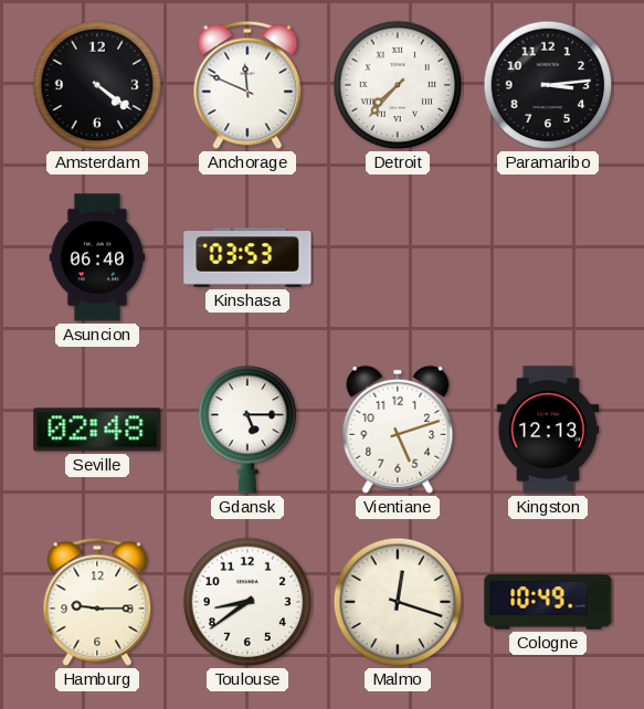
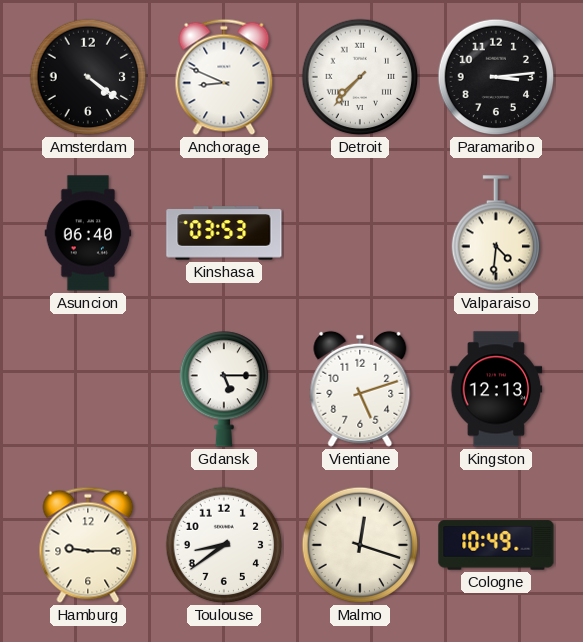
Anchorage: 11:49 -> 8:49
Valparaiso: none -> 4:31
Seville: 02:48 -> none
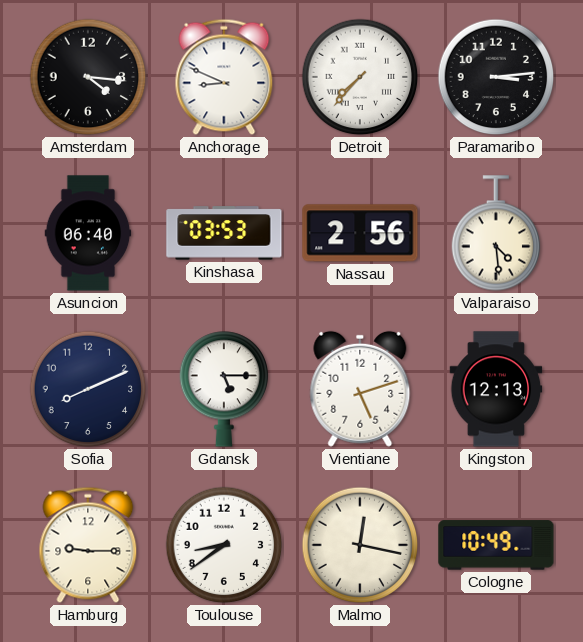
Amsterdam: 4:21 -> 4:16
Nassau: none -> 2:56
Valparaiso: 4:31 -> 4:29
Sofia: none -> 8:11
Malmo: 12:18 -> 12:17
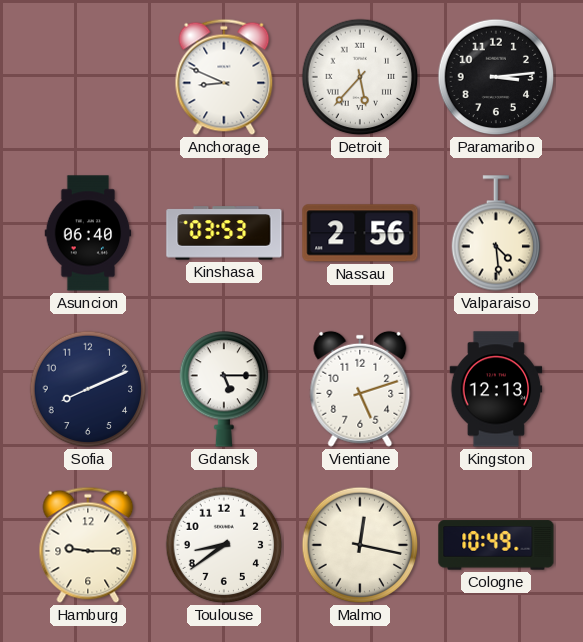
Amsterdam: 4:16 -> none
Detroit: 7:37 -> 5:37
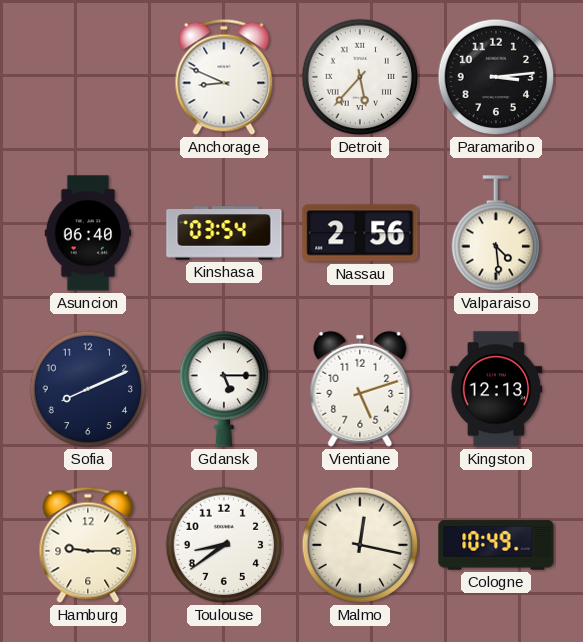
Kinshasa: 03:53 -> 03:54
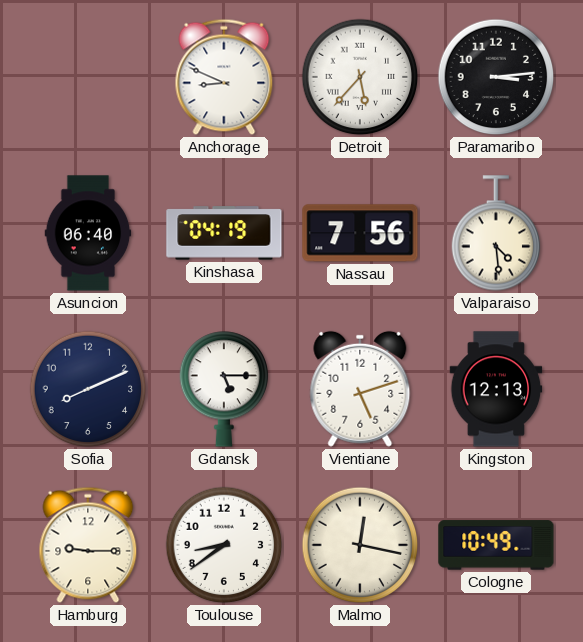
Kinshasa: 03:54 -> 04:19
Nassau: 2:56 -> 7:56
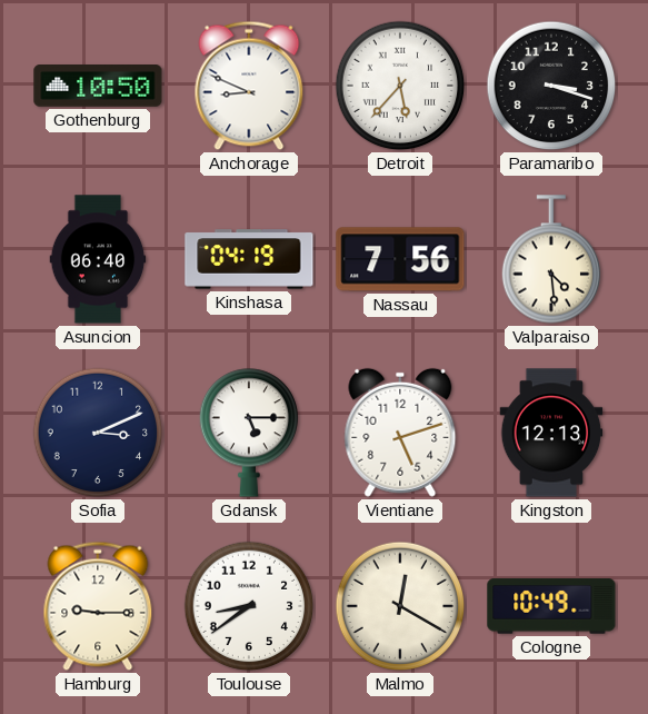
Gothenburg: none -> 10:50
Paramaribo: 3:14 -> 3:18
Sofia: 8:11 -> 3:11
Malmo: 12:17 -> 12:20
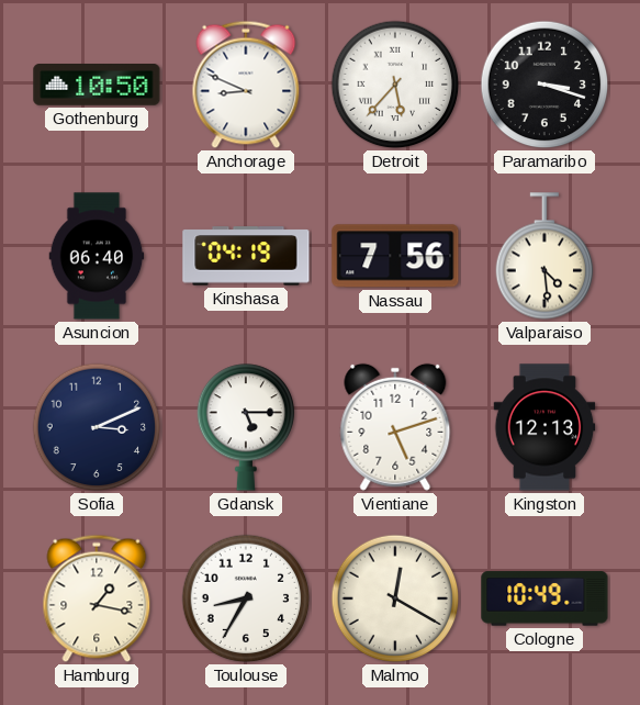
Hamburg: 9:15 -> 1:17
Toulouse: 8:39 -> 8:35
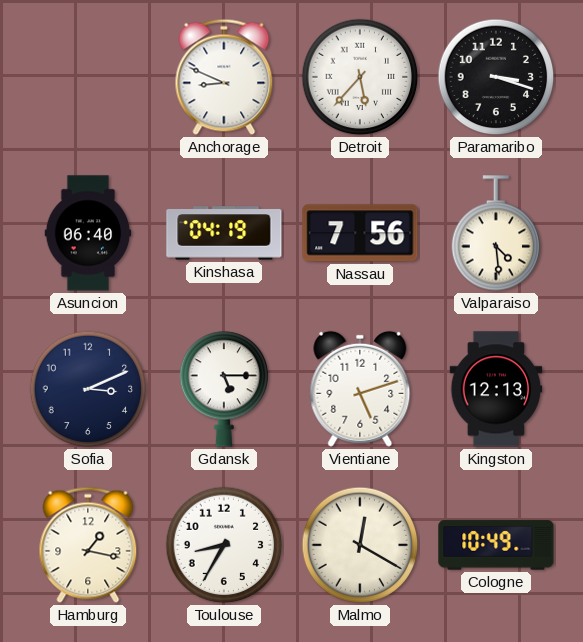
Gothenburg: 10:50 -> none
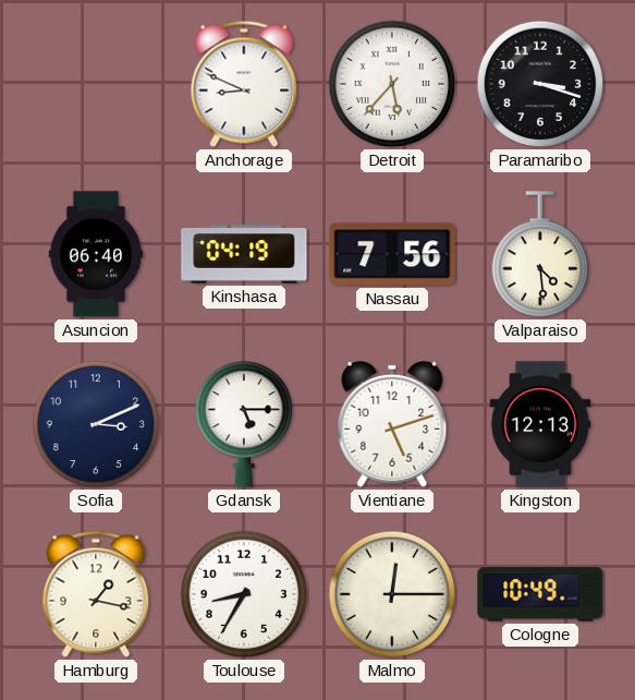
Malmo: 12:20 -> 12:15
